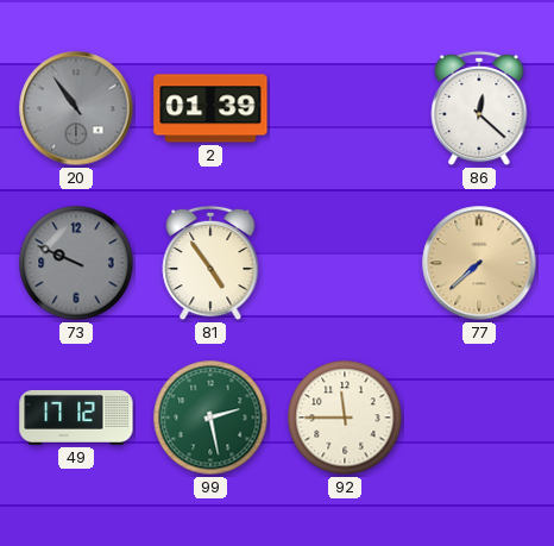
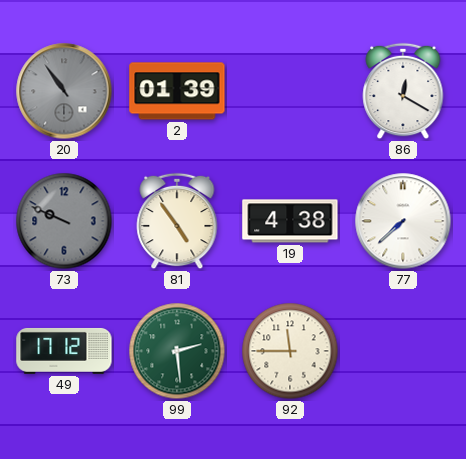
86: 12:22 -> 12:20
19: none -> 4:38
77 dial: champagne -> white
99: 2:28 -> 2:29
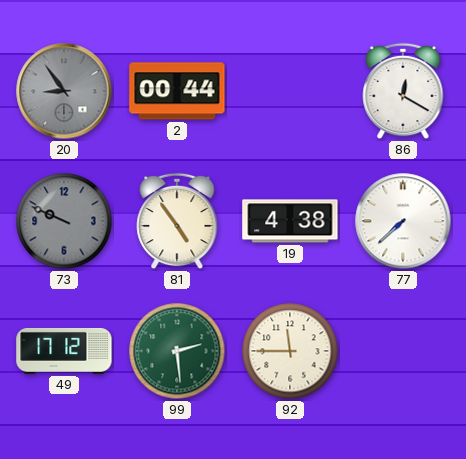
20: 10:54 -> 8:54
2: 01:39 -> 00:44
